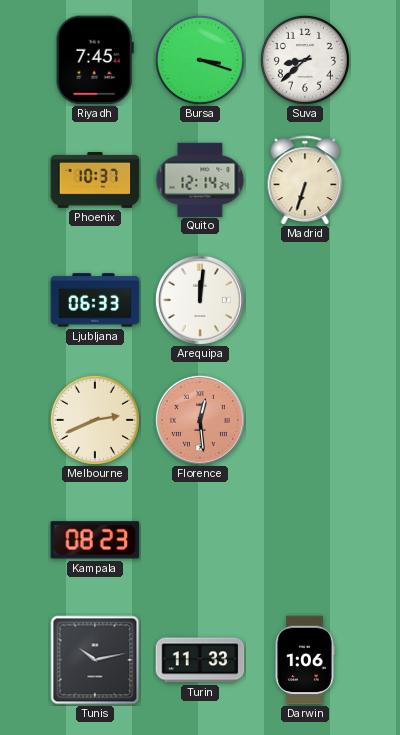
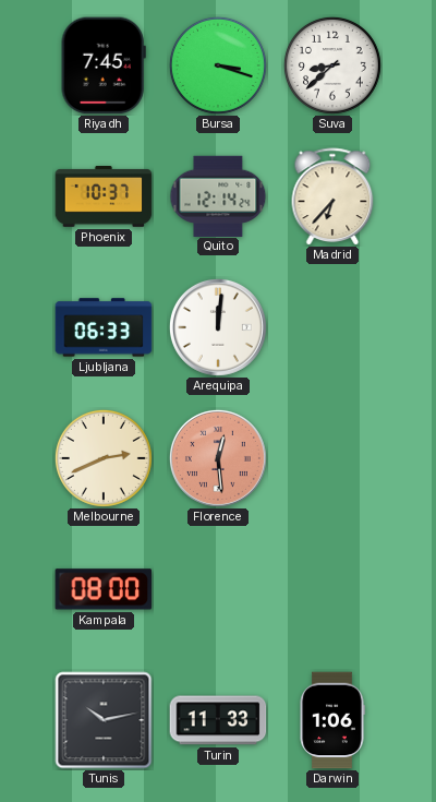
Madrid: 6:33 -> 6:37
Kampala: 08:23 -> 08:00
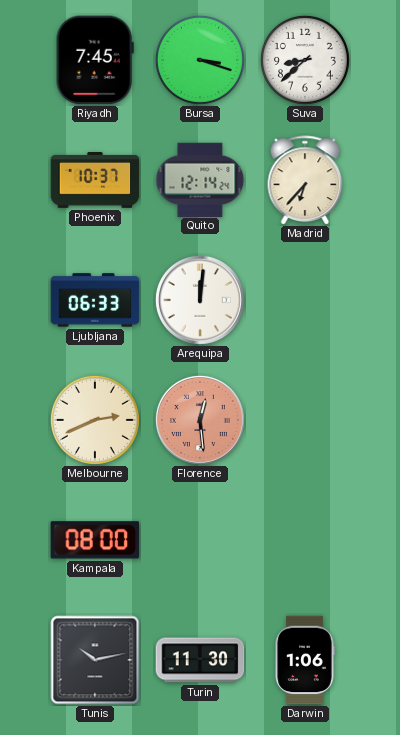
Turin: 11:33 -> 11:30
